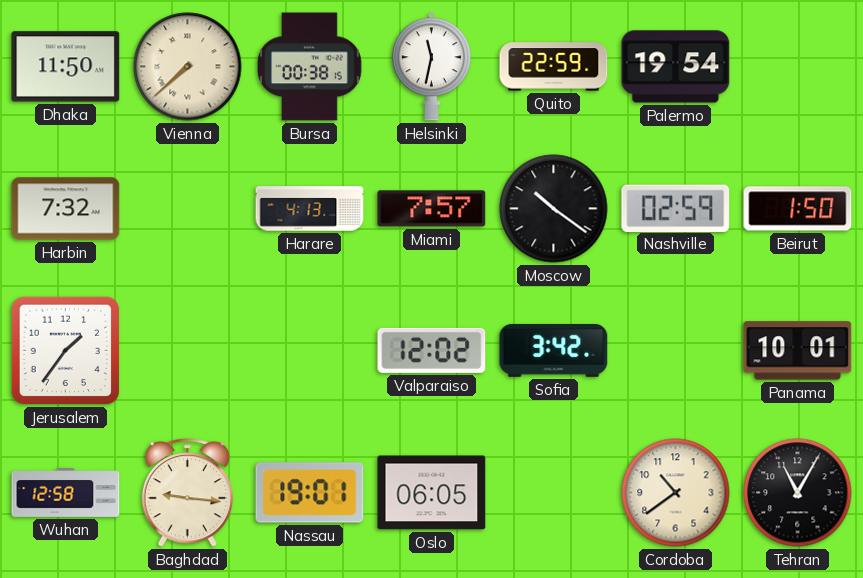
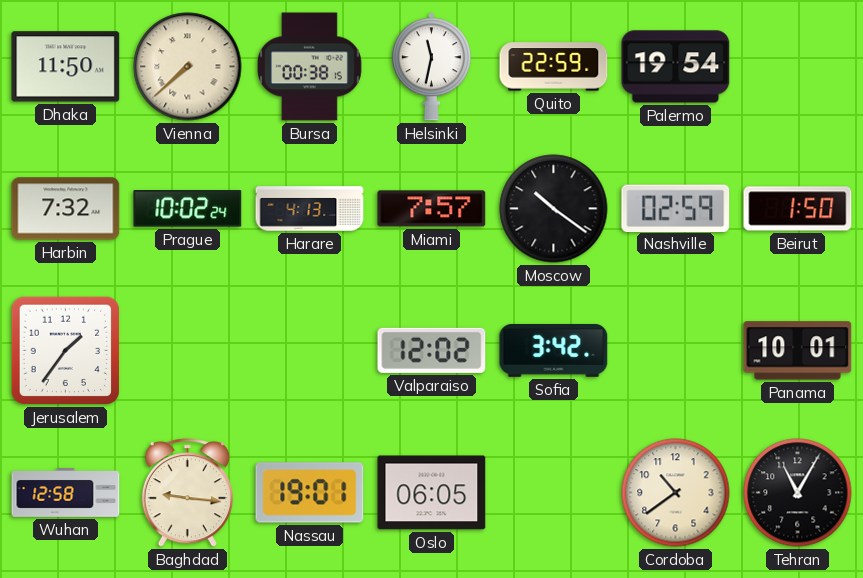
Prague: none -> 10:02
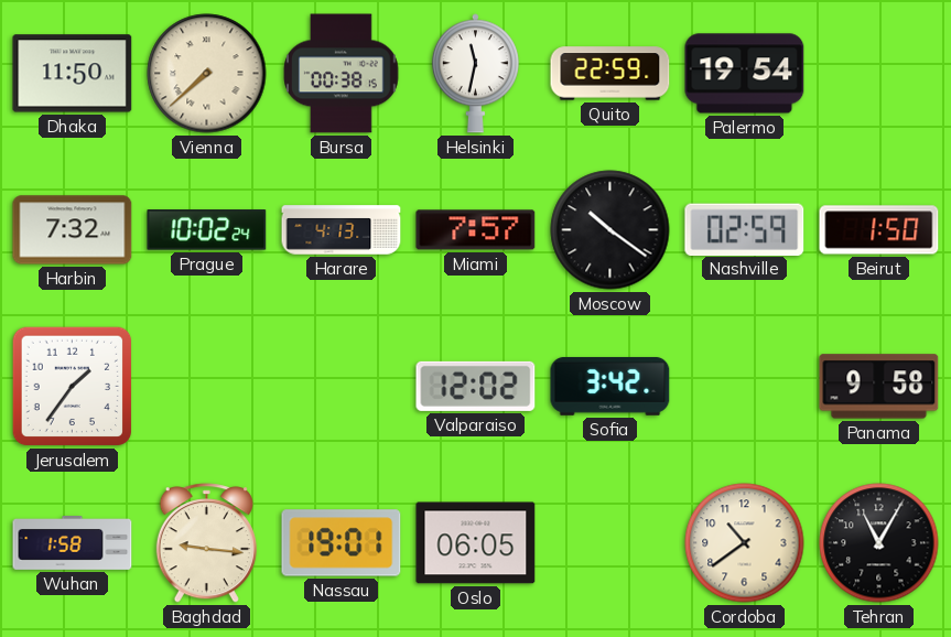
Panama: 10:01 -> 9:58
Wuhan: 12:58 -> 1:58
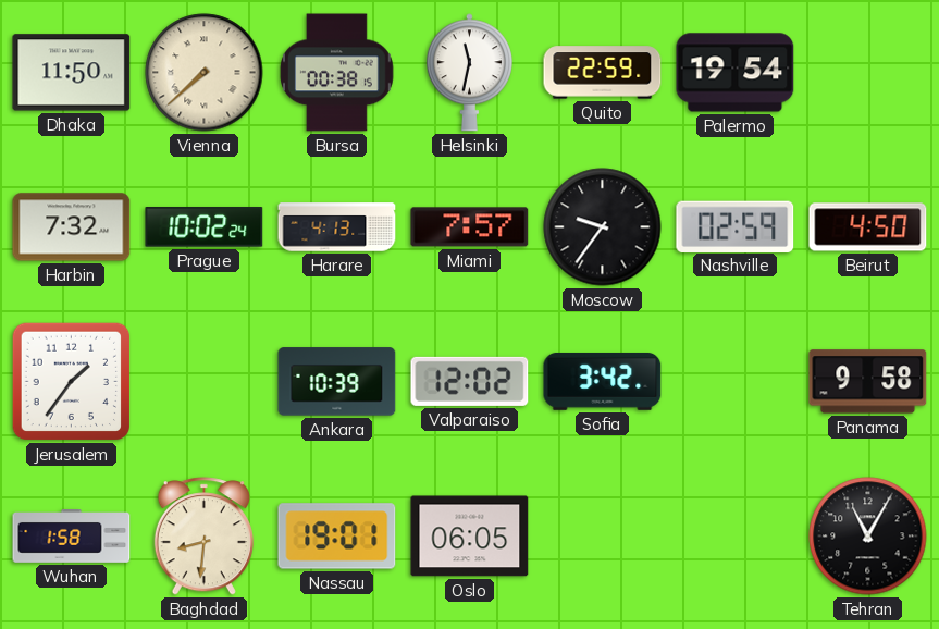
Moscow: 10:21 -> 9:36
Beirut: 1:50 -> 4:50
Ankara: none -> 10:39
Baghdad: 9:16 -> 8:31
Cordoba: 10:39 -> none
